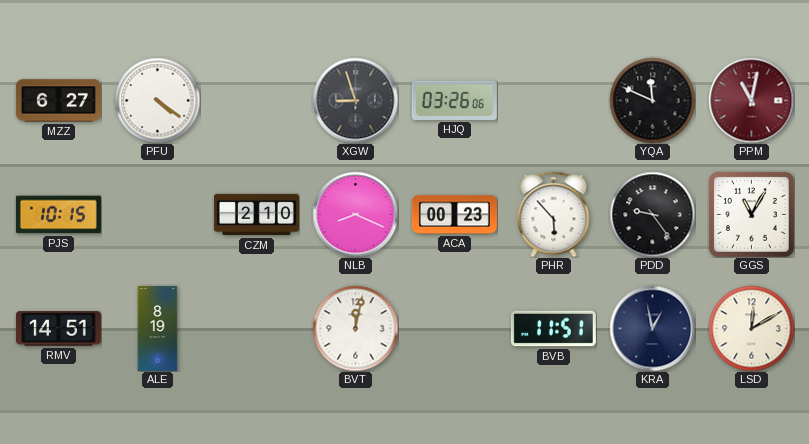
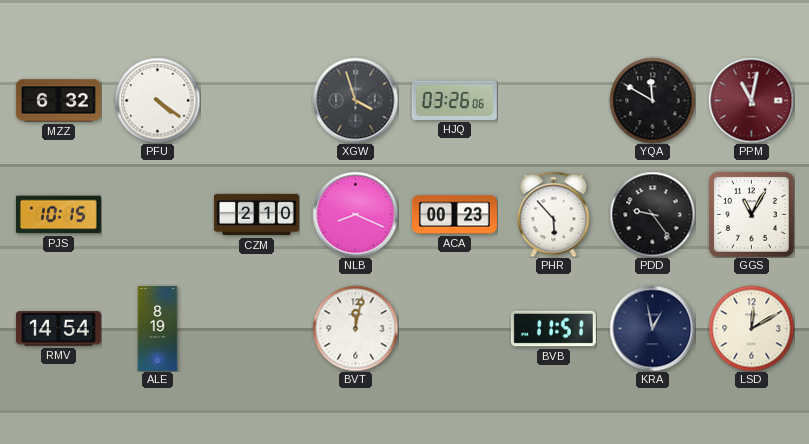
MZZ: 6:27 -> 6:32
XGW: 8:57 -> 3:57
YQA: 11:49 -> 11:50
RMV: 14:51 -> 14:54
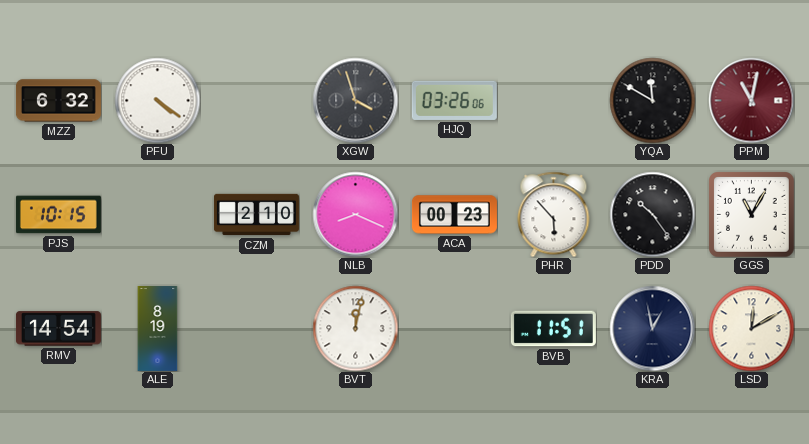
PDD: 9:24 -> 10:24
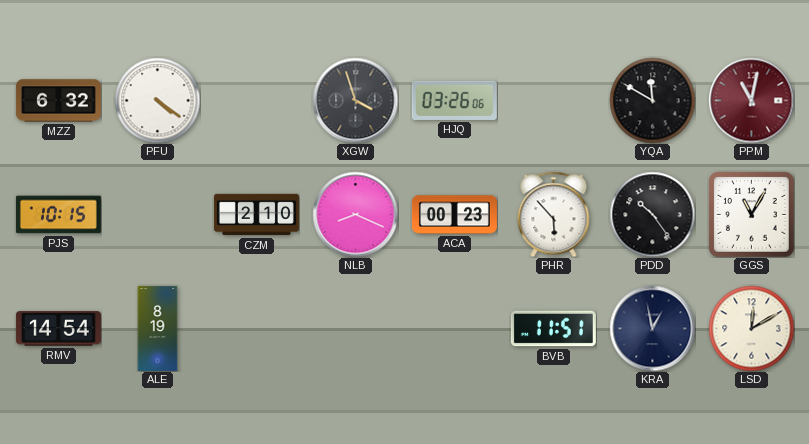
BVT: 12:02 -> none
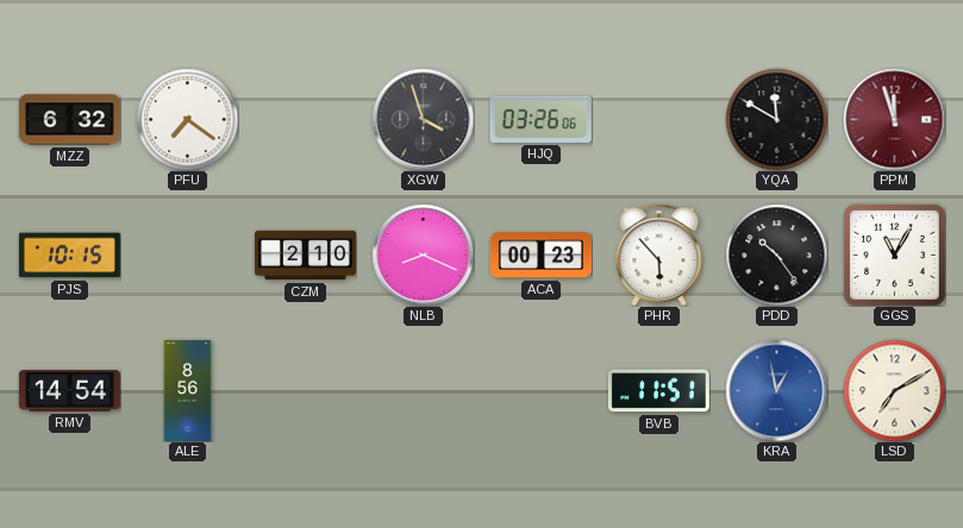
PFU: 4:21 -> 7:21
PPM: 11:02 -> 11:57
ALE: 8:19 -> 8:56
KRA dial: navy -> blue
LSD: 12:10 -> 7:10
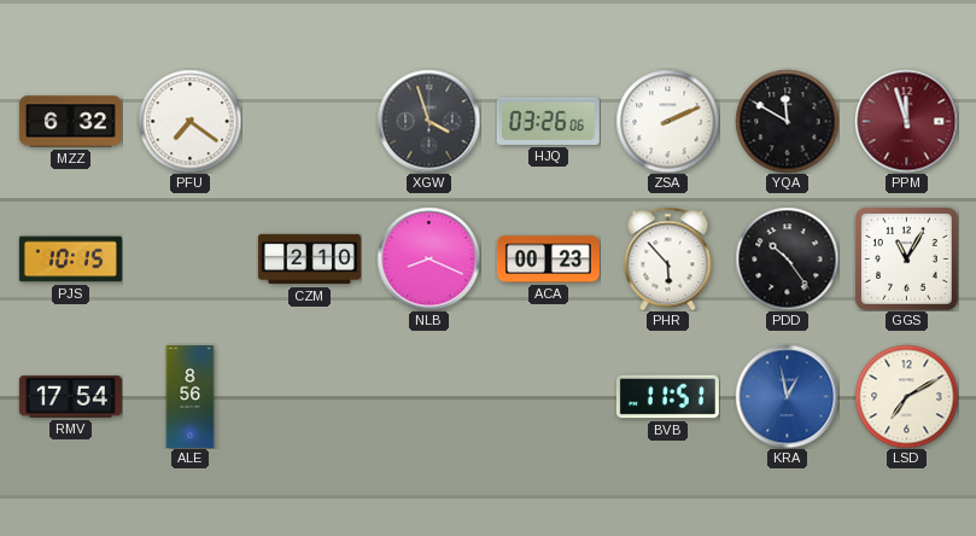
ZSA: none -> 2:11
RMV: 14:54 -> 17:54
